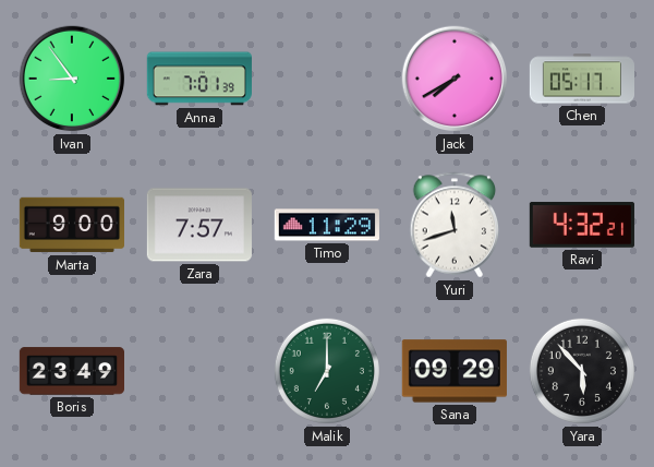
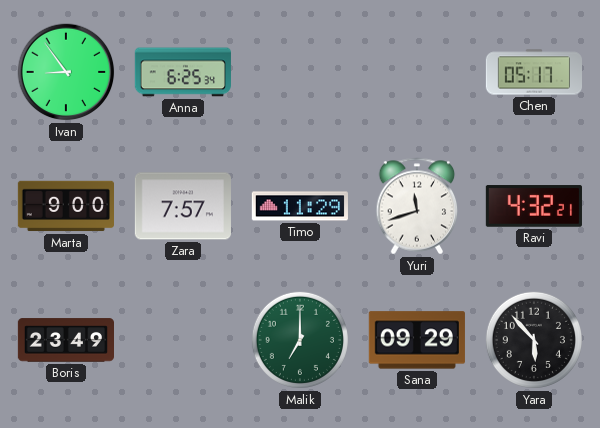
Anna: 7:01 -> 6:25
Jack: 7:40 -> none
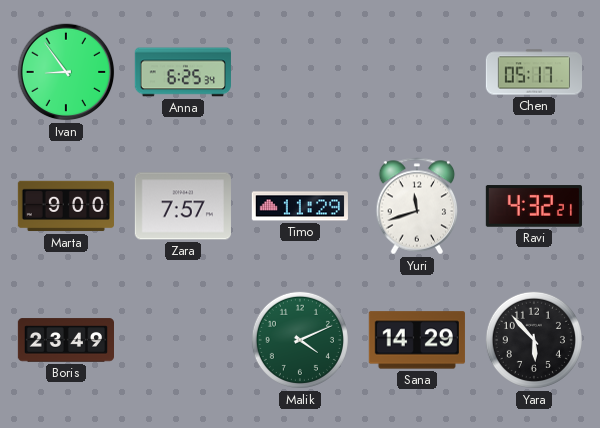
Malik: 7:00 -> 4:11
Sana: 09:29 -> 14:29
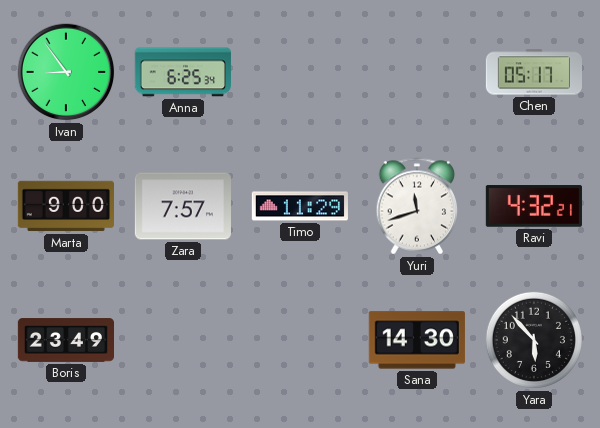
Malik: 4:11 -> none
Sana: 14:29 -> 14:30
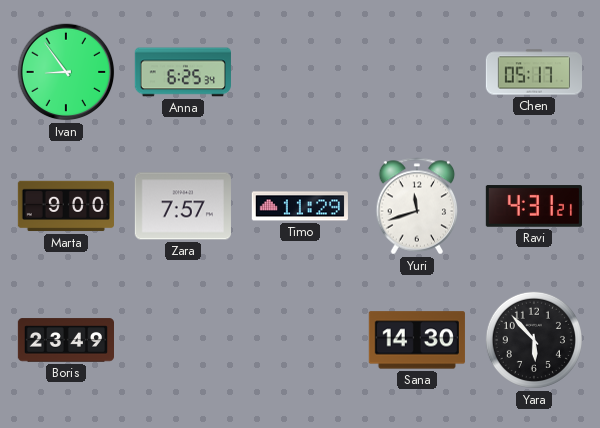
Ravi: 4:32 -> 4:31
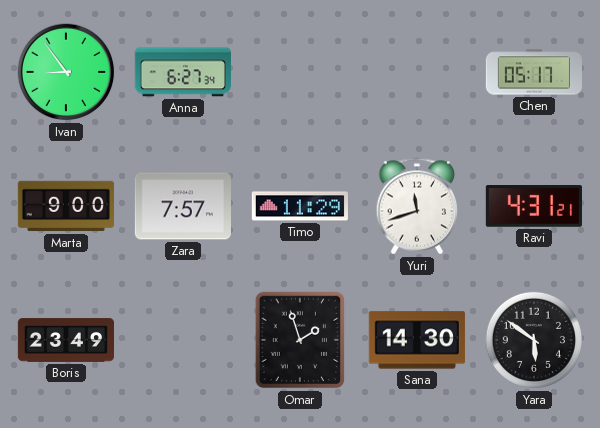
Anna: 6:25 -> 6:27
Omar: none -> 1:57
Yara: 5:53 -> 5:51
